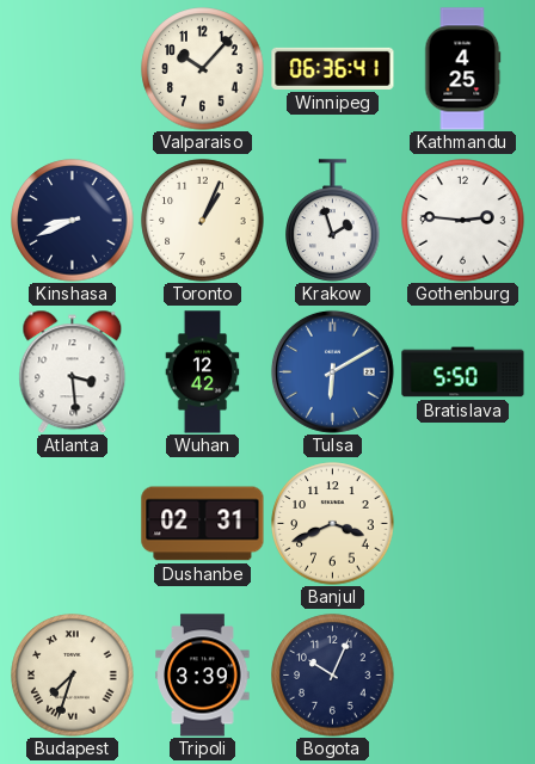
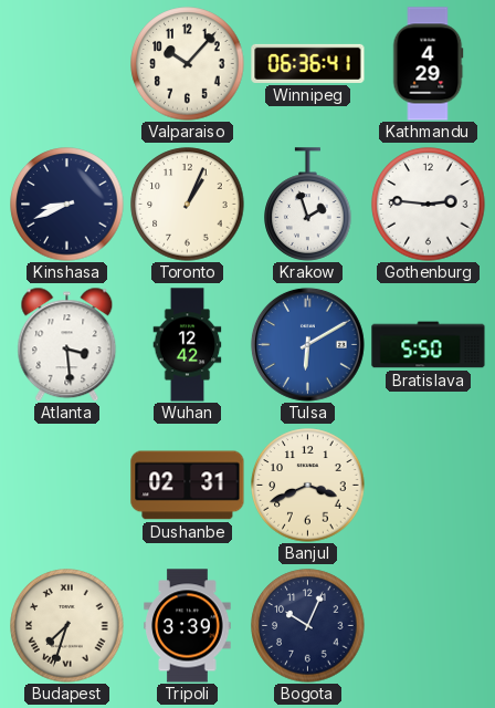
Kathmandu: 4:25 -> 4:29
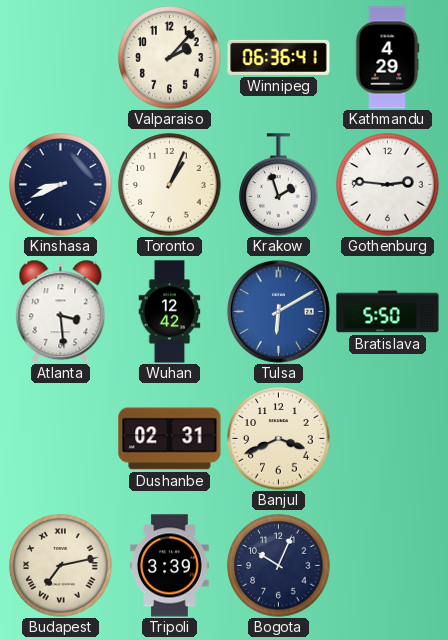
Valparaiso: 10:07 -> 2:07
Budapest: 7:33 -> 7:13
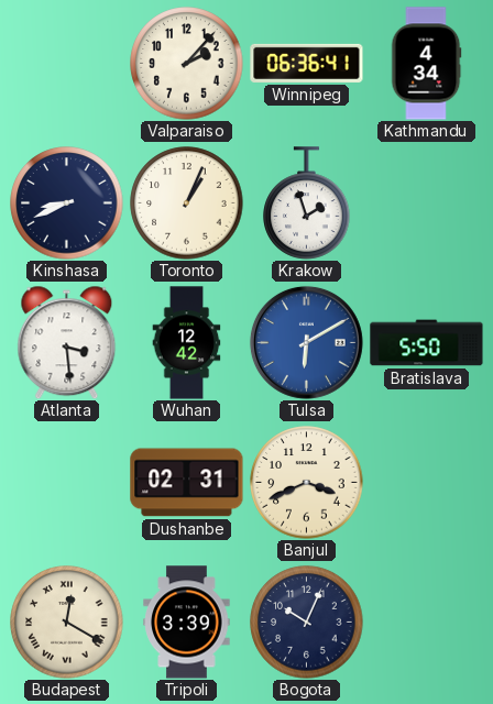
Kathmandu: 4:29 -> 4:34
Gothenburg: 2:46 -> none
Budapest: 7:13 -> 12:20
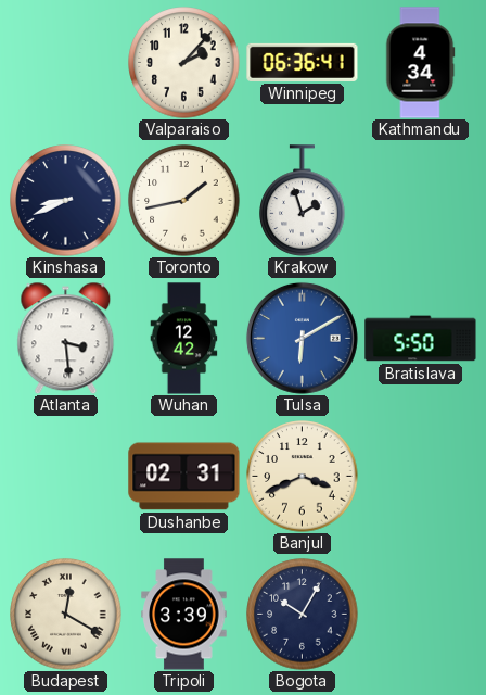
Toronto: 1:04 -> 1:43
Bogota: 10:04 -> 10:05
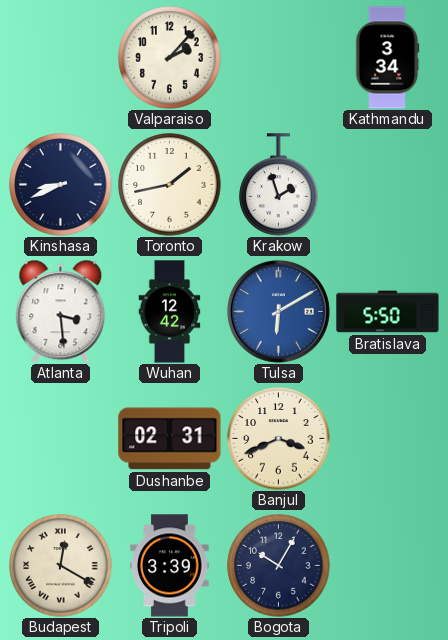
Winnipeg: 06:36 -> none
Kathmandu: 4:34 -> 3:34
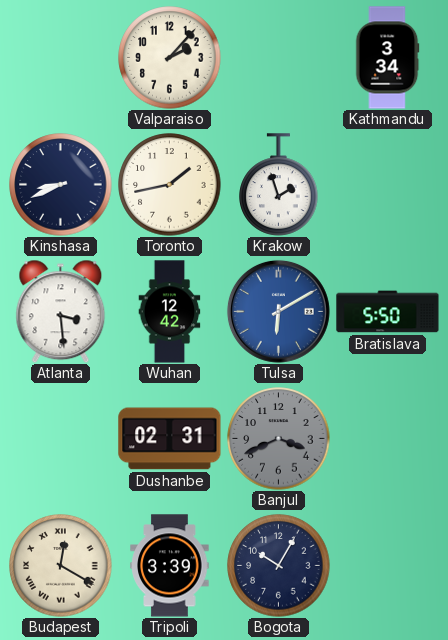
Banjul dial: cream -> grey
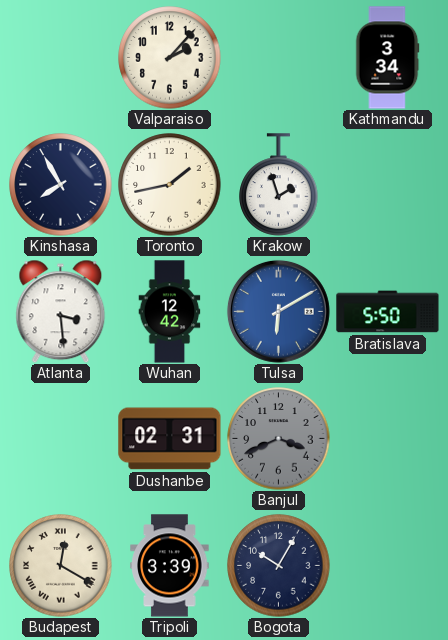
Kinshasa: 8:41 -> 7:55
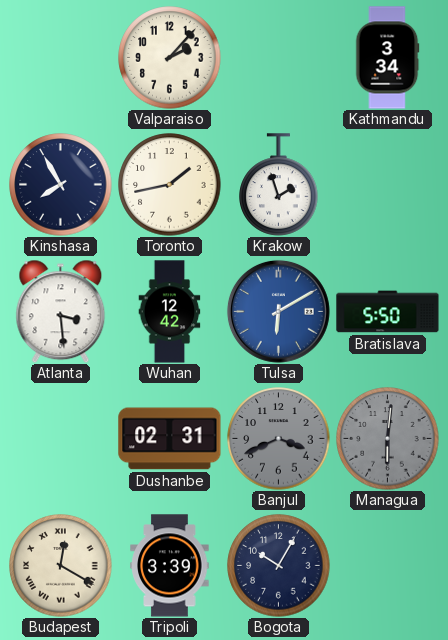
Managua: none -> 6:01
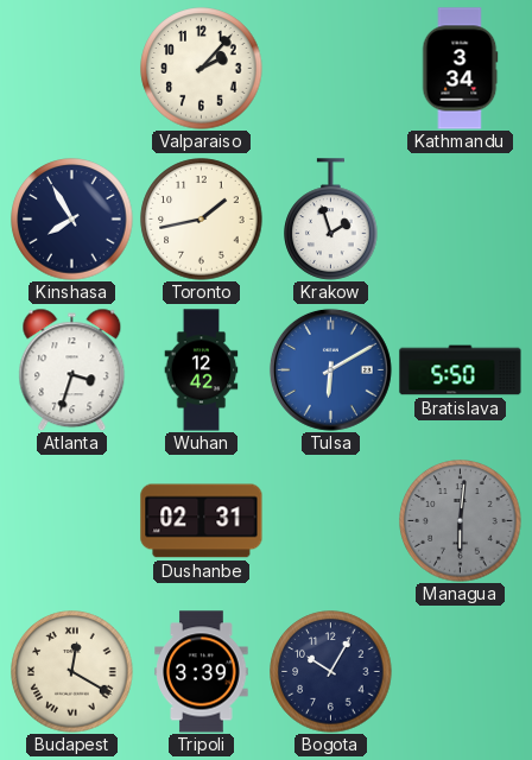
Atlanta: 3:29 -> 3:33
Banjul: 3:41 -> none
